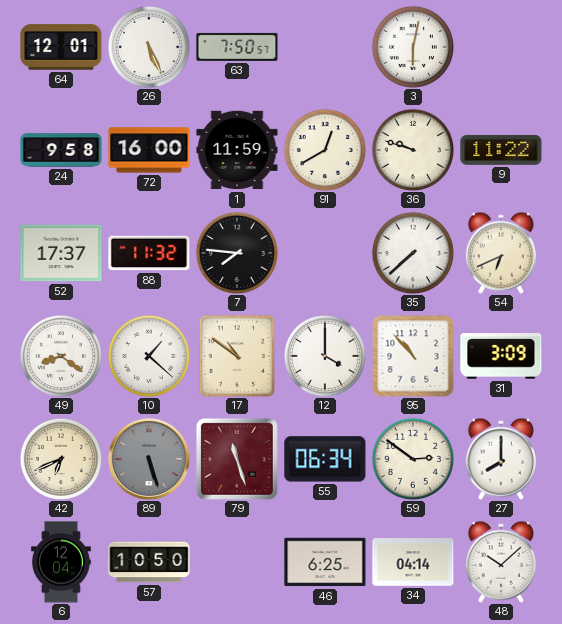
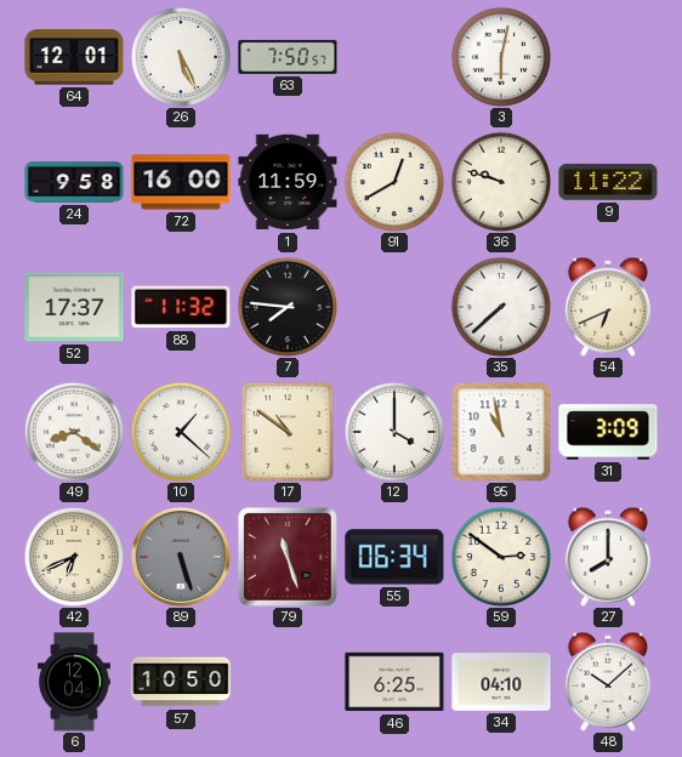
95: 10:53 -> 10:58
34: 04:14 -> 04:10
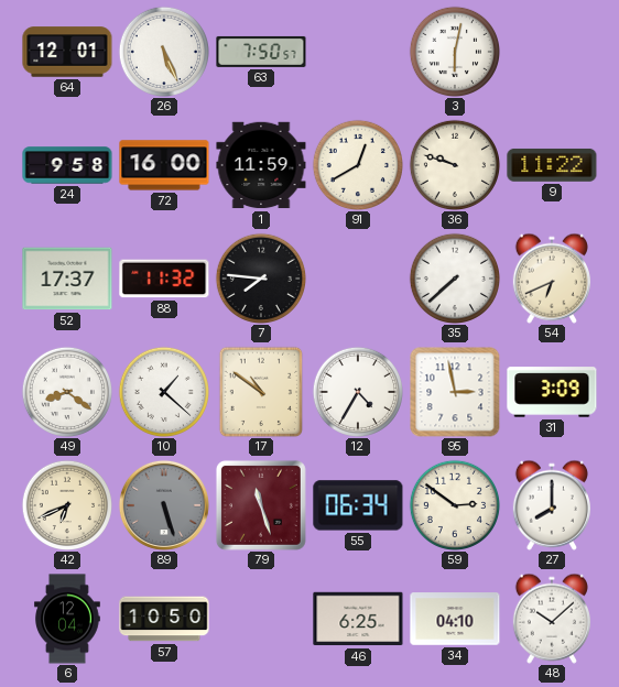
12: 4:00 -> 4:35
95: 10:58 -> 2:58
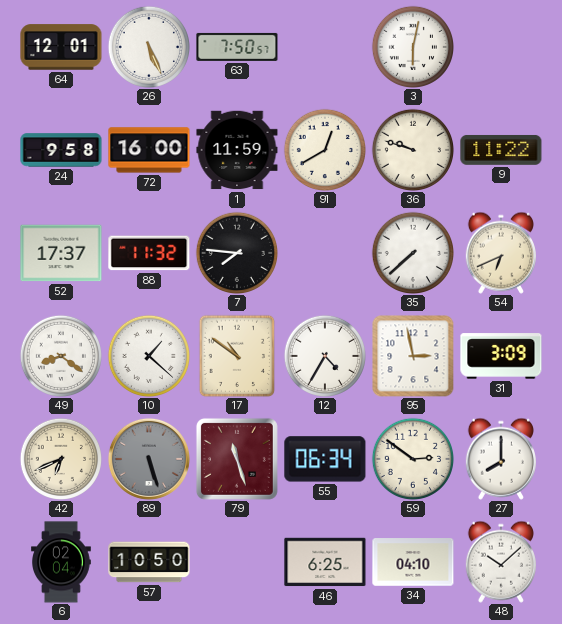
6: 12:04 -> 02:04
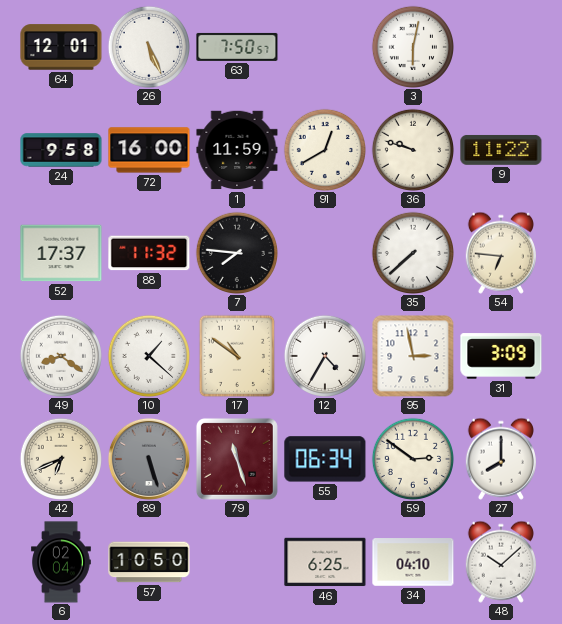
54: 6:41 -> 6:46
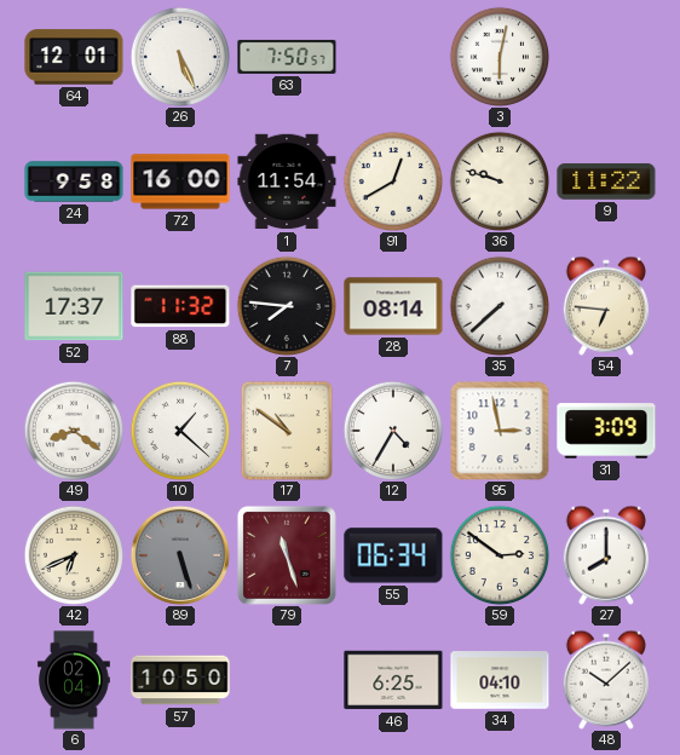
1: 11:59 -> 11:54
28: none -> 08:14
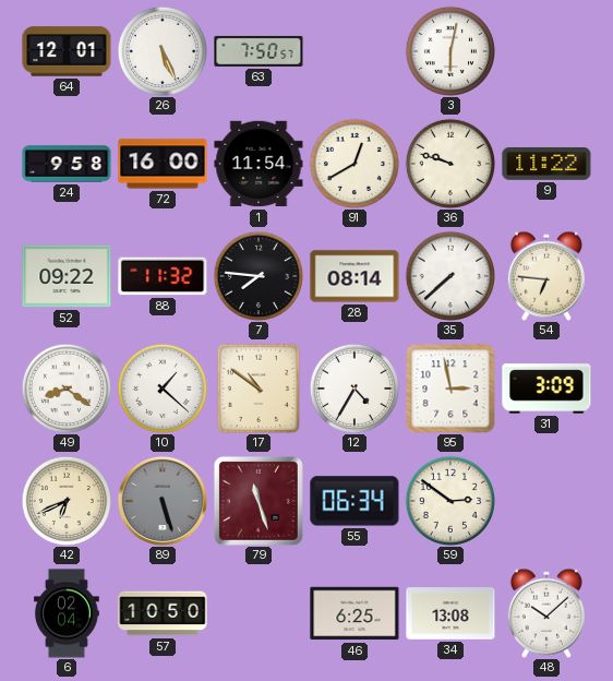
52: 17:37 -> 09:22
27: 8:00 -> none
34: 04:10 -> 13:08
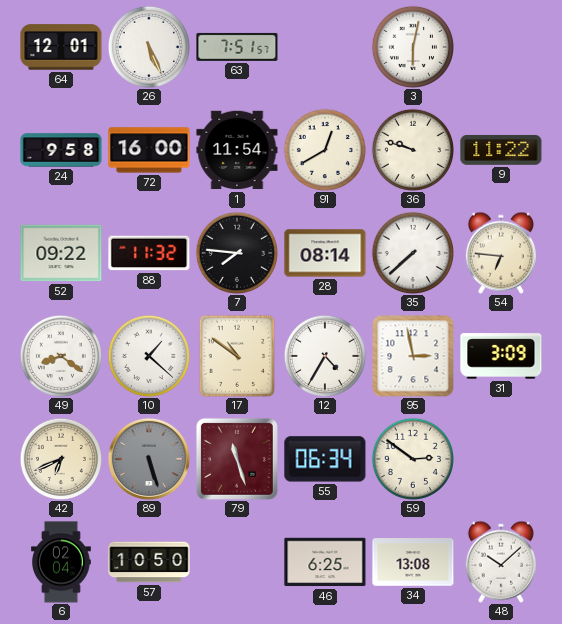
63: 7:50 -> 7:51
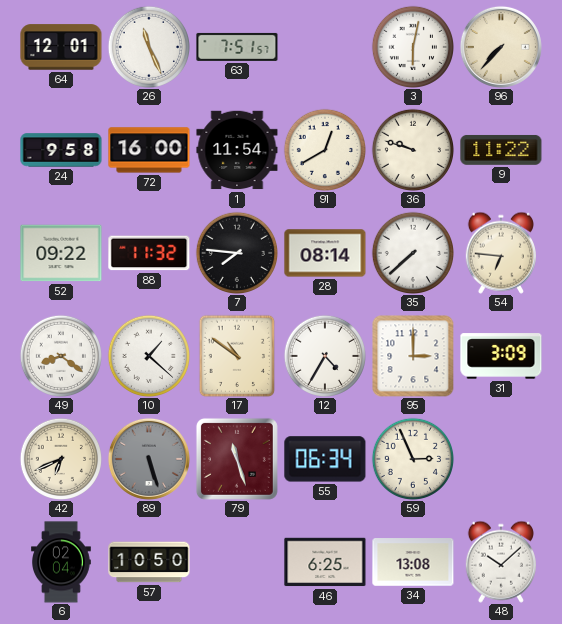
26: 5:26 -> 11:26
96: none -> 7:37
95: 2:58 -> 3:00
59: 2:51 -> 2:56
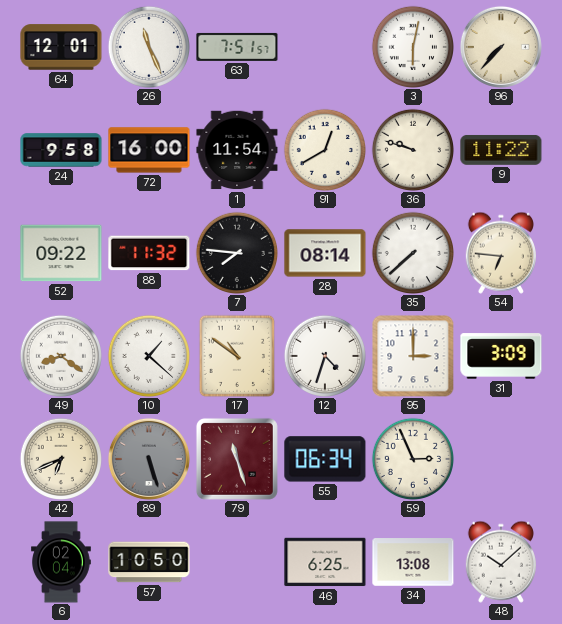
12: 4:35 -> 4:33
